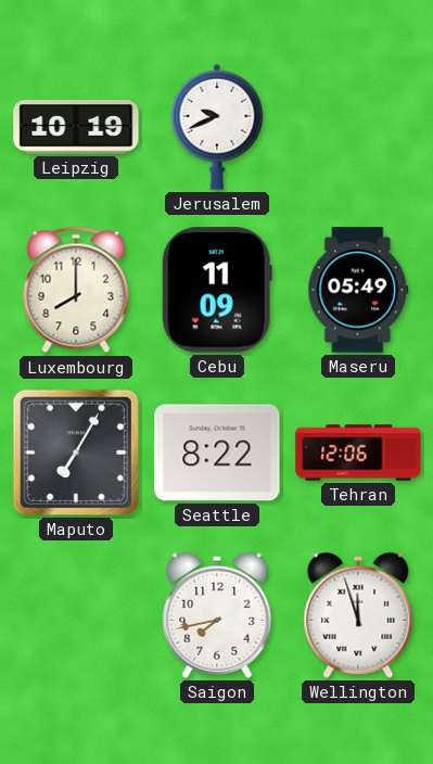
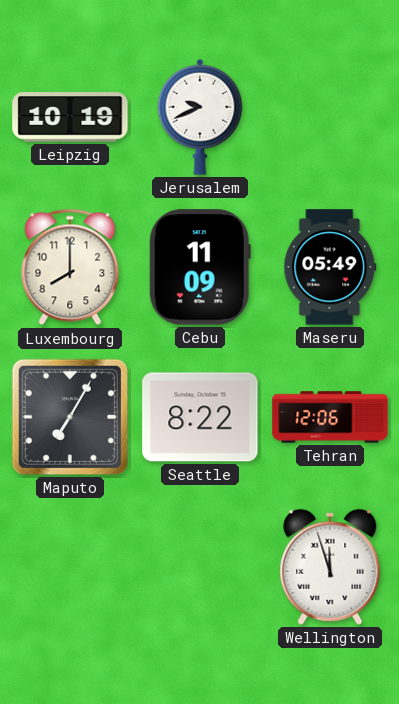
Saigon: 7:43 -> none
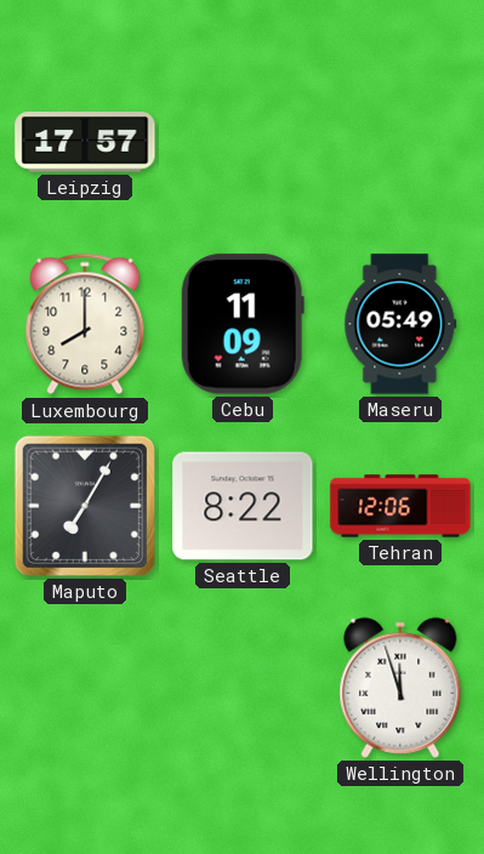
Leipzig: 10:19 -> 17:57
Jerusalem: 9:41 -> none
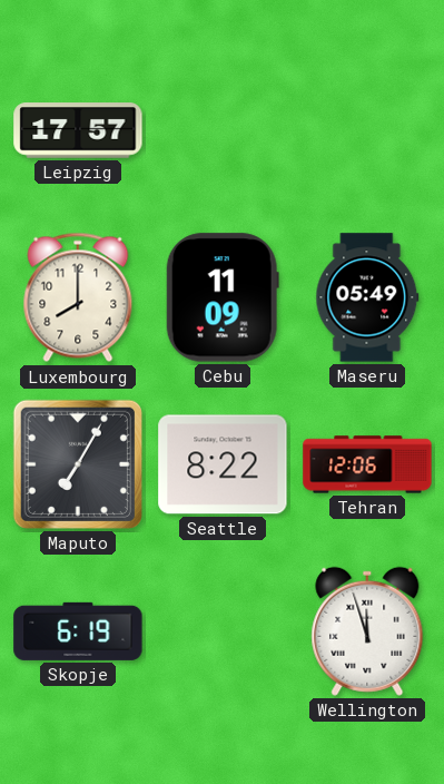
Skopje: none -> 6:19
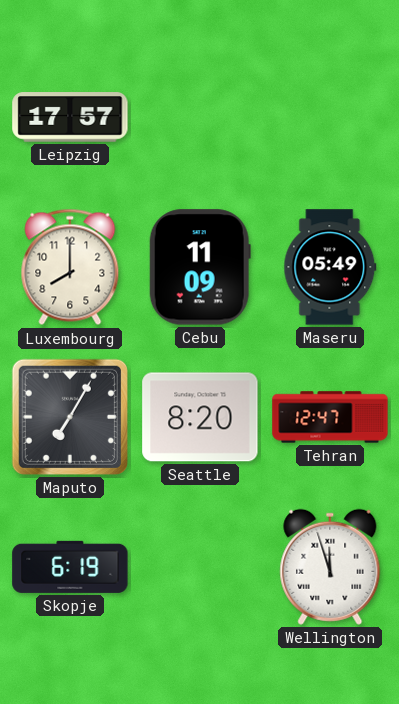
Seattle: 8:22 -> 8:20
Tehran: 12:06 -> 12:47
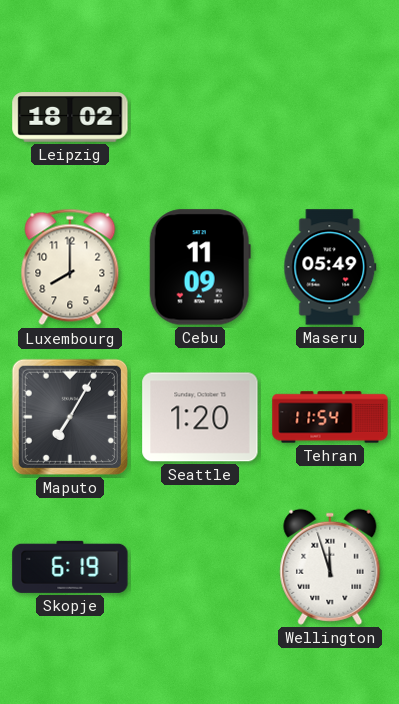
Leipzig: 17:57 -> 18:02
Seattle: 8:20 -> 1:20
Tehran: 12:47 -> 11:54
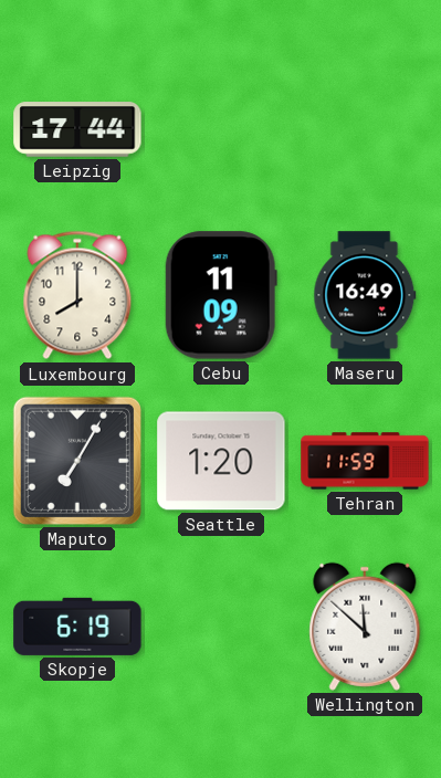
Leipzig: 18:02 -> 17:44
Maseru: 05:49 -> 16:49
Tehran: 11:54 -> 11:59
Wellington: 11:57 -> 11:52
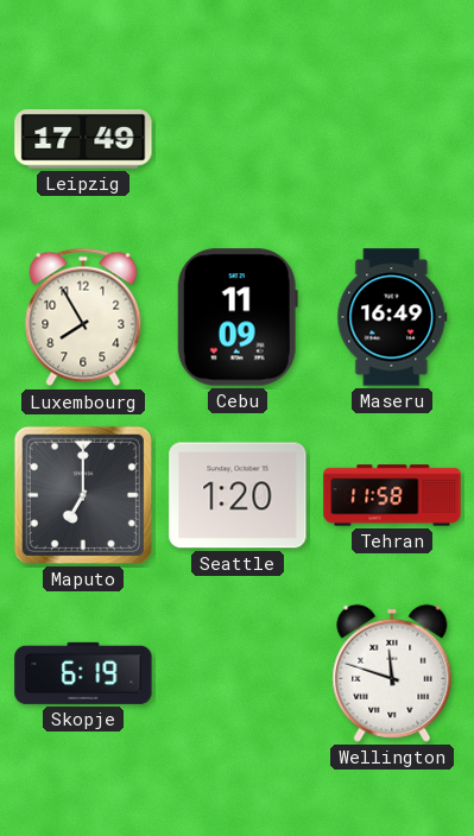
Leipzig: 17:44 -> 17:49
Luxembourg: 8:00 -> 7:55
Maputo: 7:05 -> 7:00
Tehran: 11:59 -> 11:58
Wellington: 11:52 -> 11:48
